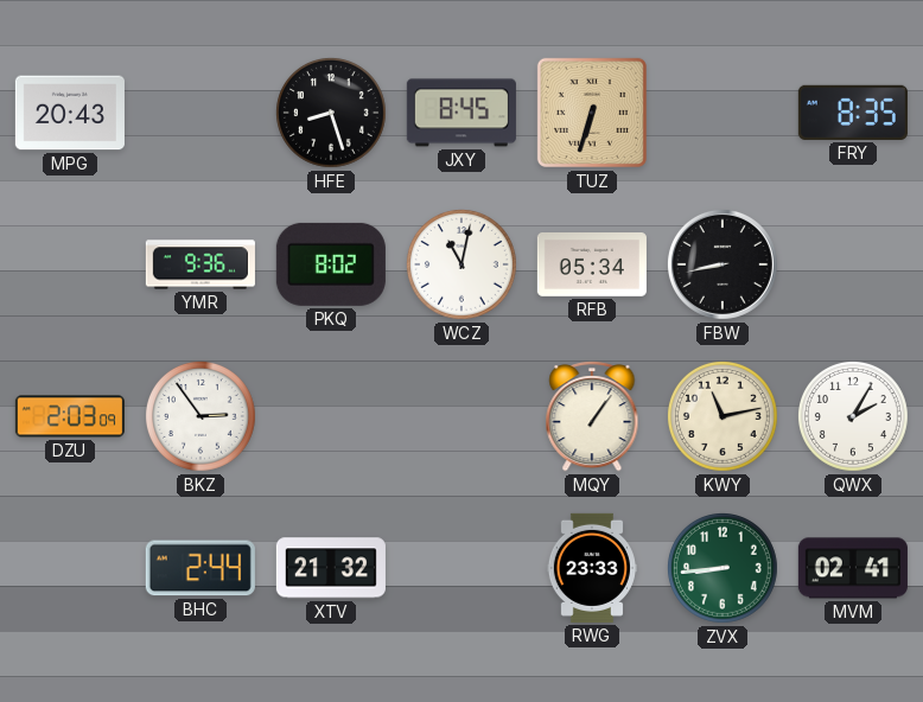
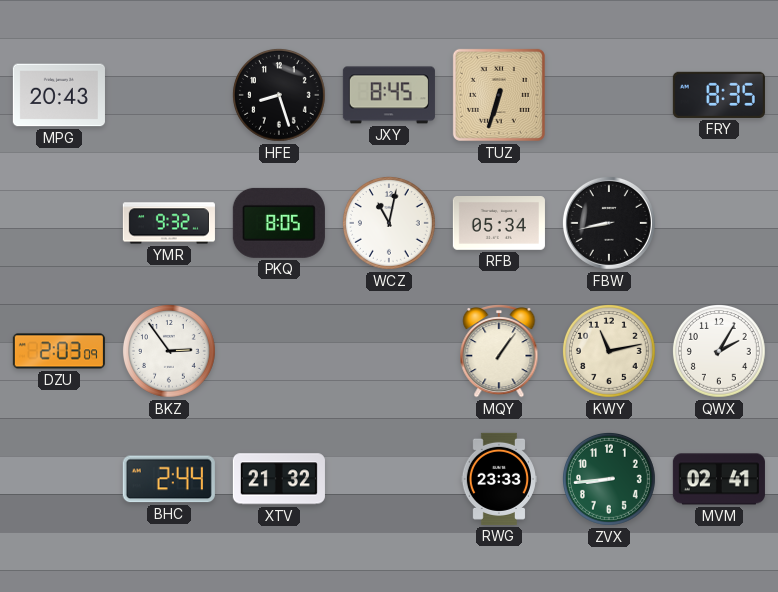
YMR: 9:36 -> 9:32
PKQ: 8:02 -> 8:05
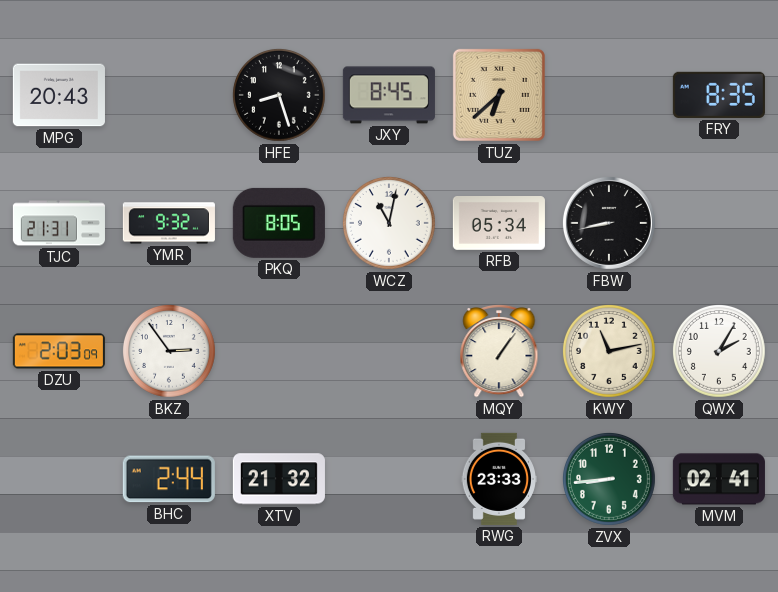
TUZ: 6:33 -> 6:38
TJC: none -> 21:31
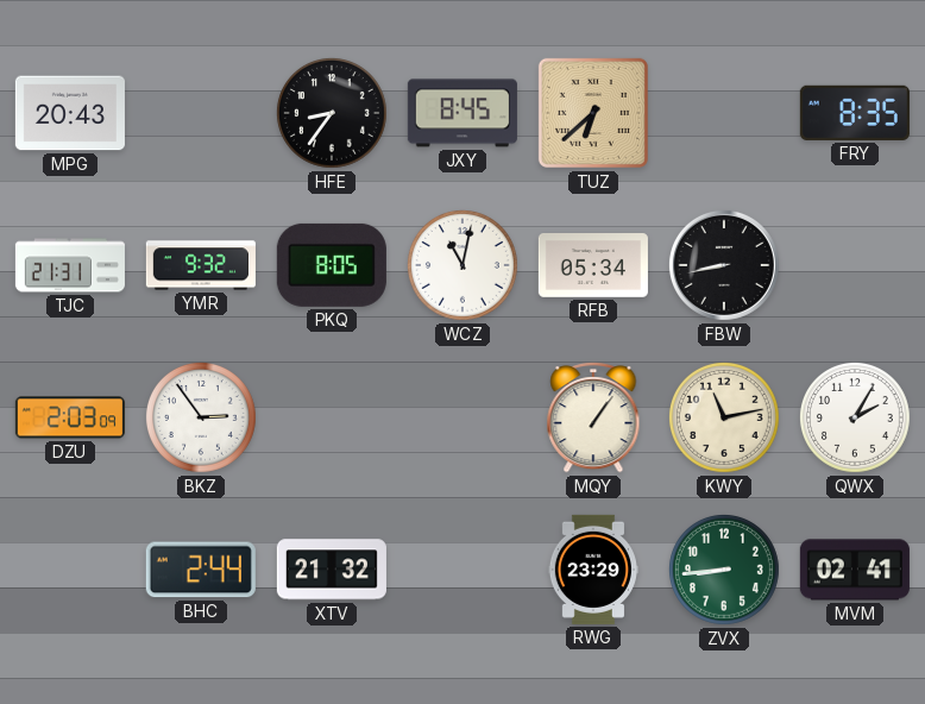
HFE: 8:27 -> 8:36
RWG: 23:33 -> 23:29
